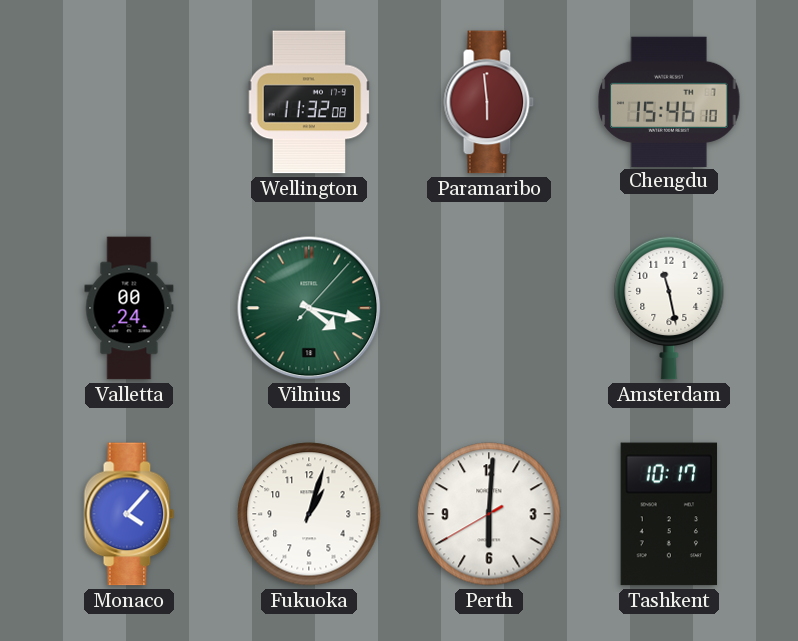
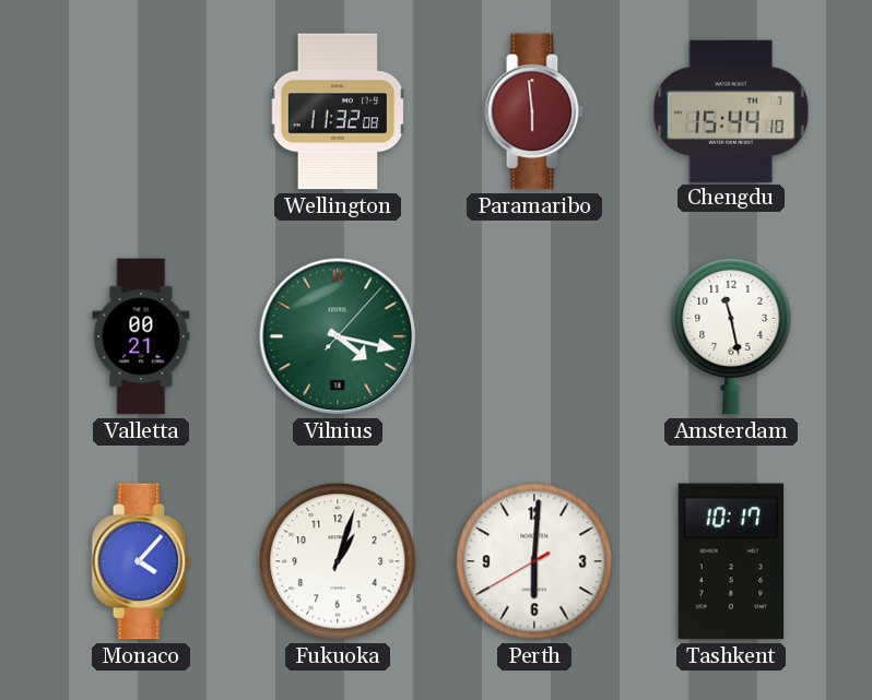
Chengdu: 15:46 -> 15:44
Valletta: 00:24 -> 00:21
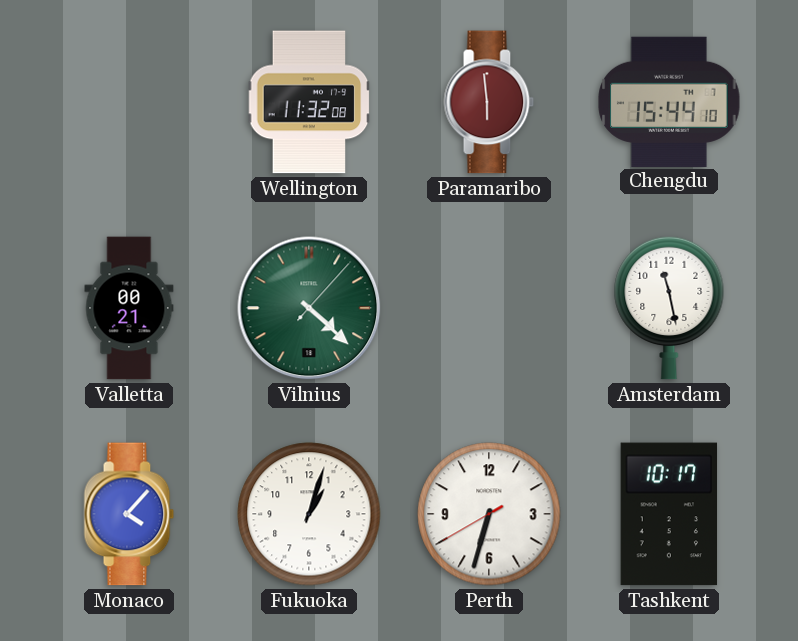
Vilnius: 4:17 -> 4:22
Perth: 6:00 -> 6:32
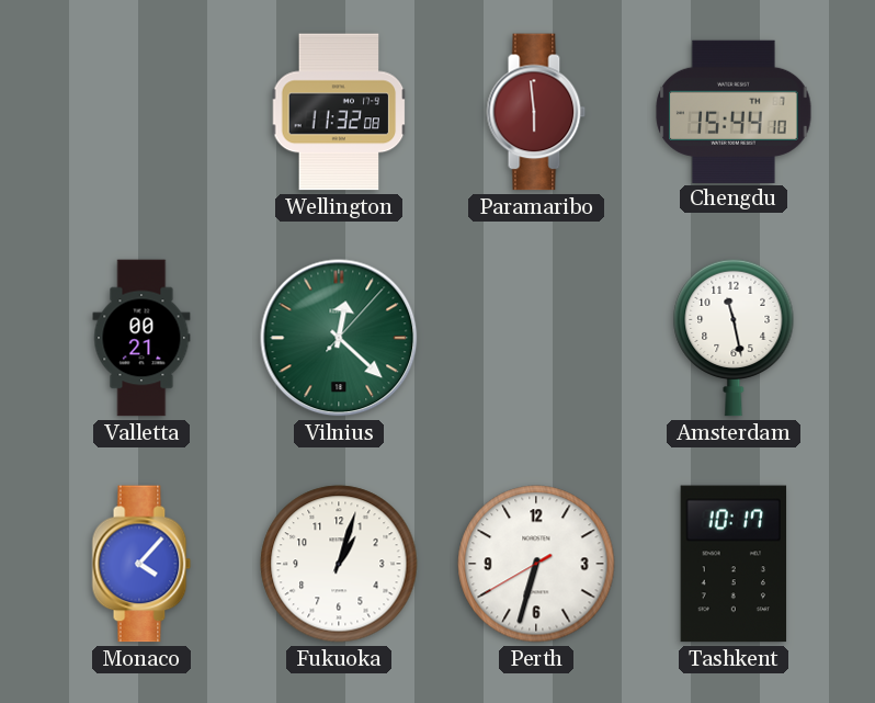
Vilnius: 4:22 -> 12:22
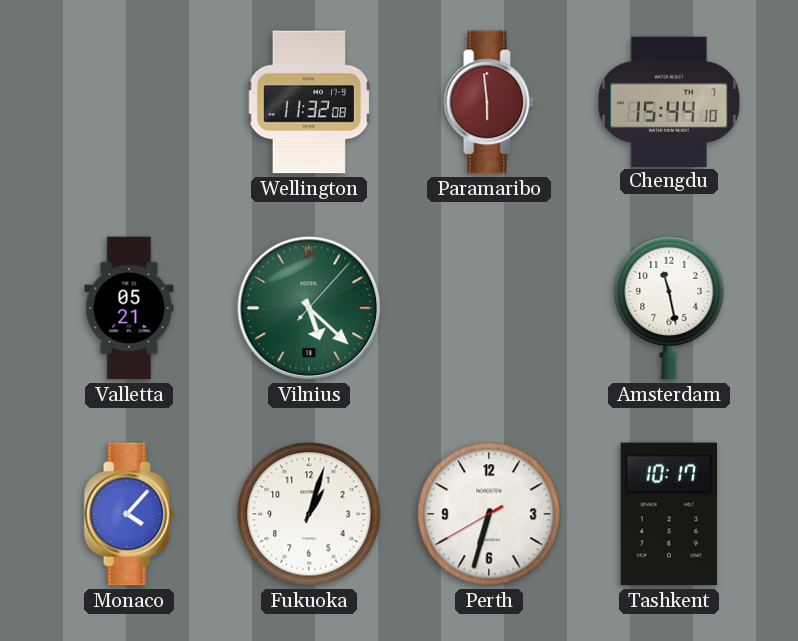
Valletta: 00:21 -> 05:21
Vilnius: 12:22 -> 5:22
